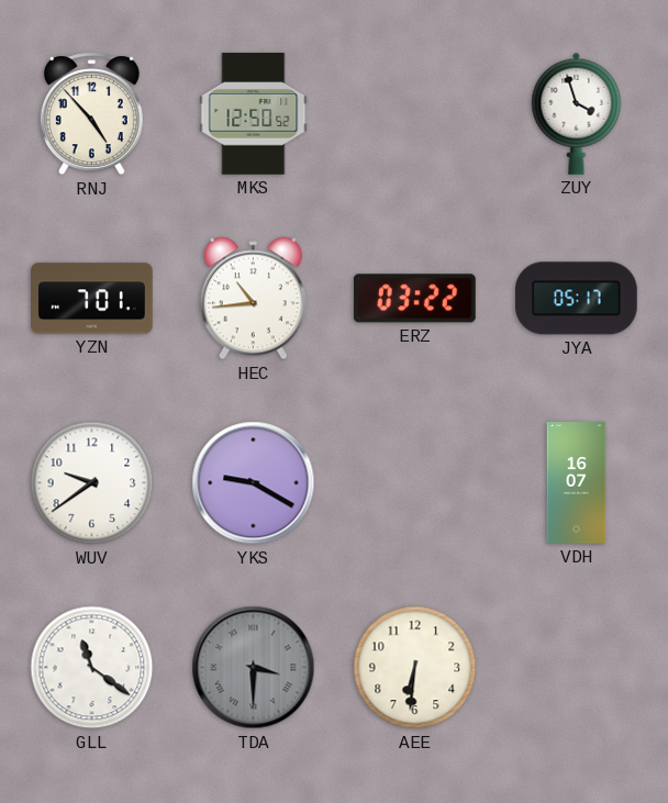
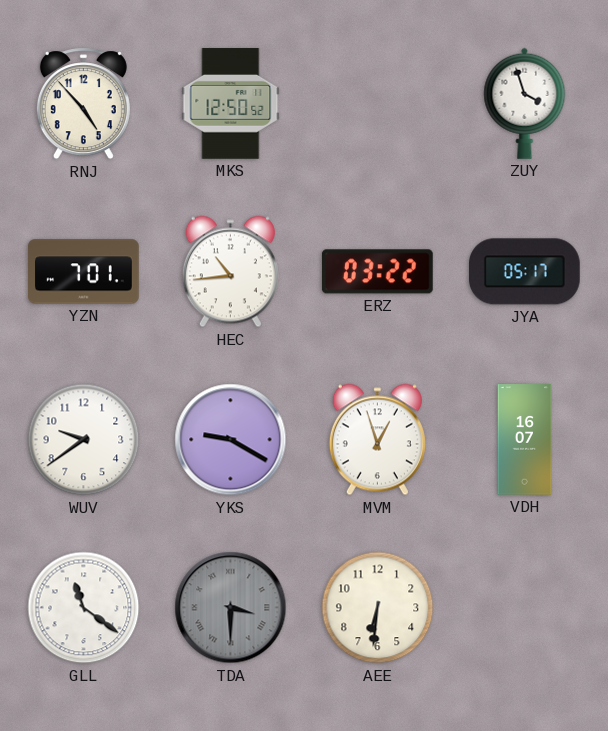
MVM: none -> 12:57
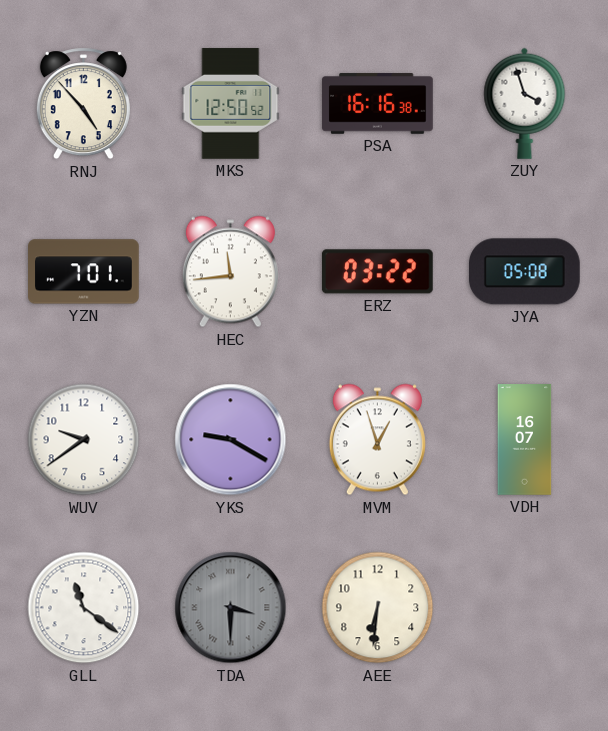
PSA: none -> 16:16
HEC: 10:44 -> 11:44
JYA: 05:17 -> 05:08
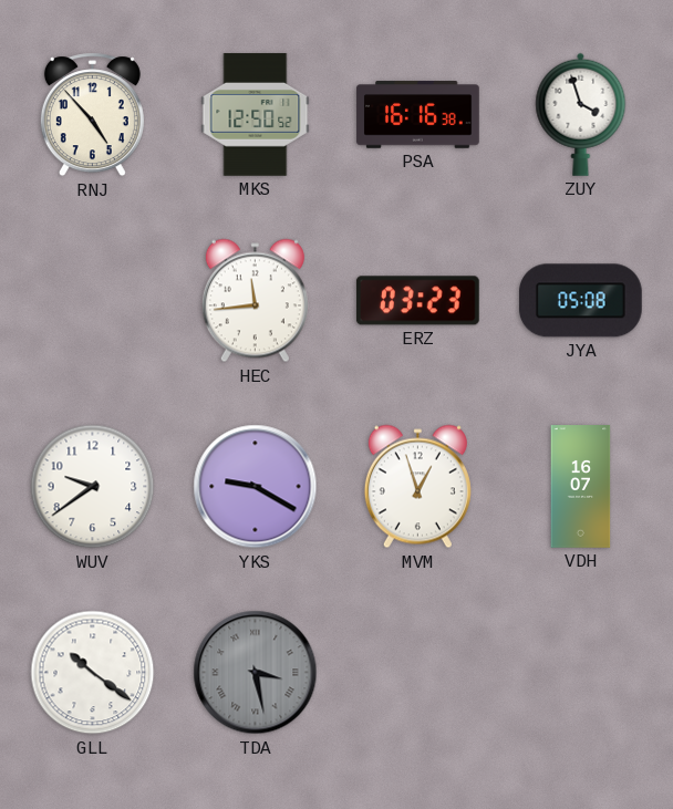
YZN: 7:01 -> none
ERZ: 03:22 -> 03:23
GLL: 11:21 -> 10:21
TDA: 3:30 -> 3:28
AEE: 6:31 -> none
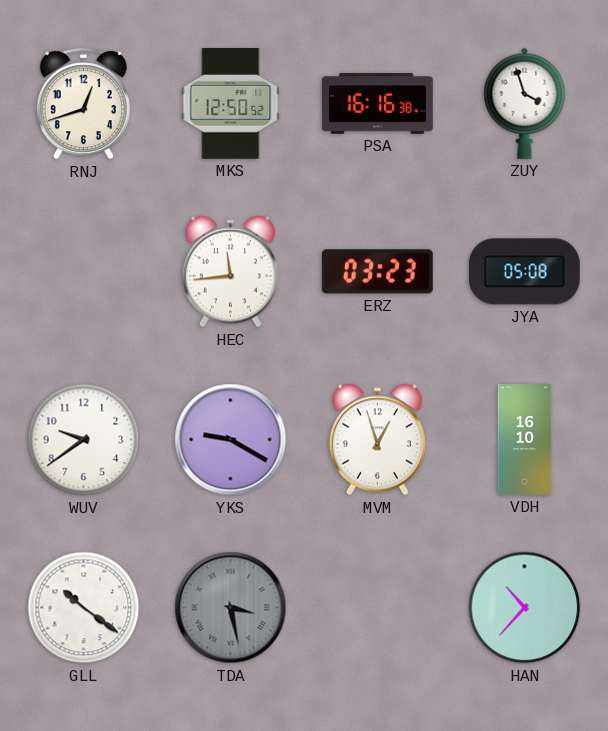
RNJ: 4:53 -> 12:42
VDH: 16:07 -> 16:10
HAN: none -> 10:37
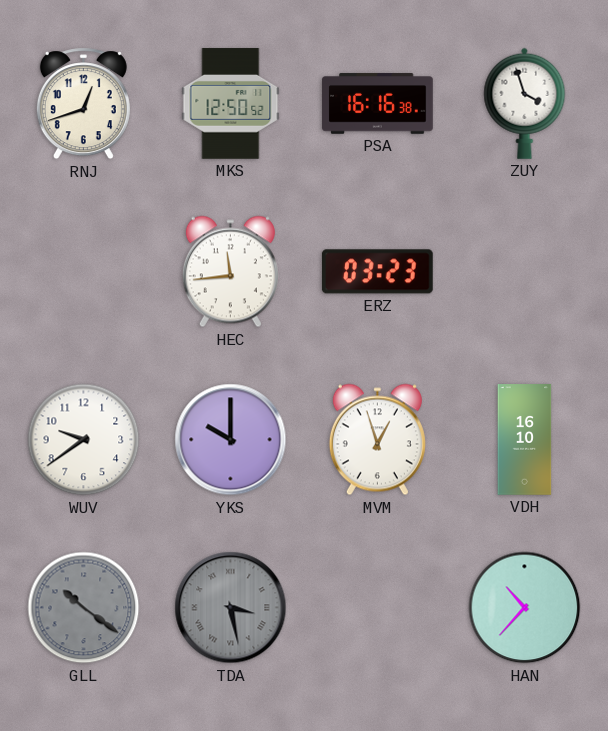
JYA: 05:08 -> none
YKS: 9:20 -> 10:00
GLL dial: white -> grey
